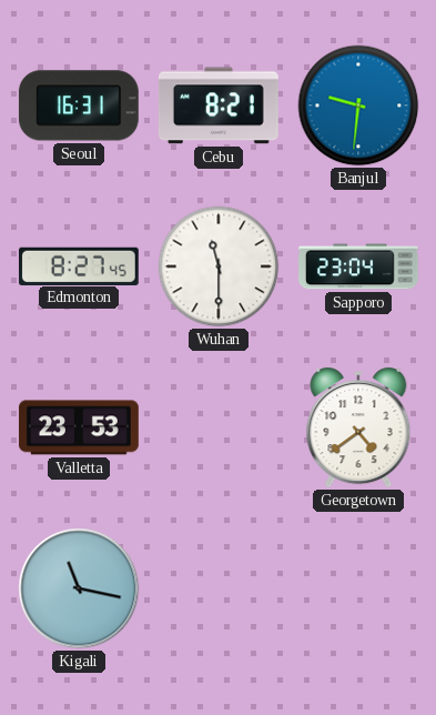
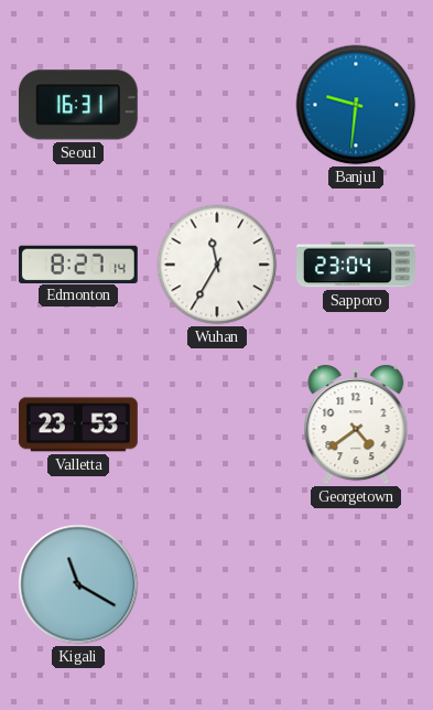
Cebu: 8:21 -> none
Edmonton: 8:27:45 -> 8:27:14
Wuhan: 11:30 -> 11:35
Kigali: 11:17 -> 11:20
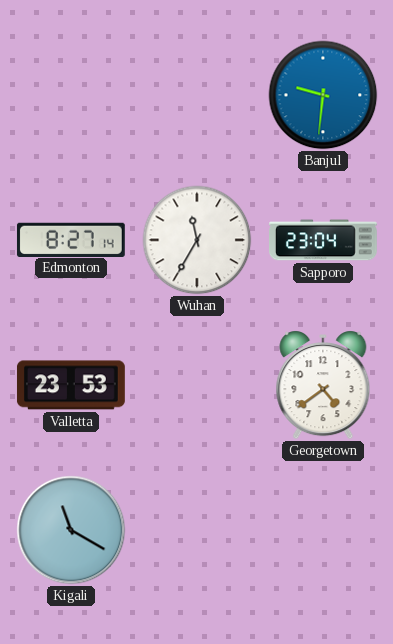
Seoul: 16:31 -> none
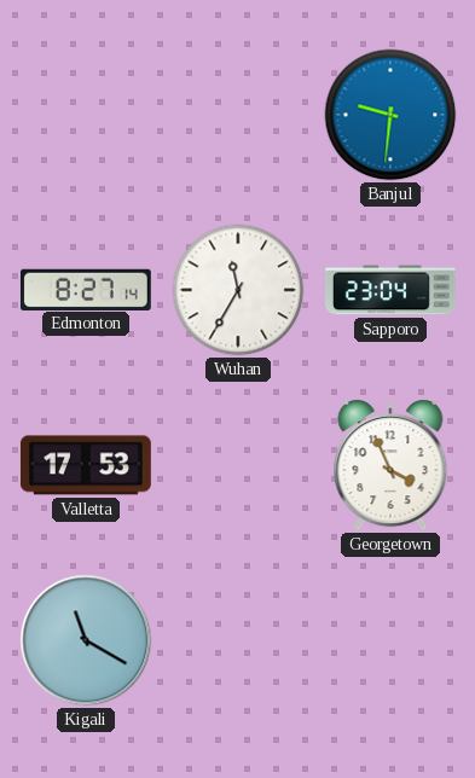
Valletta: 23:53 -> 17:53
Georgetown: 4:39 -> 3:56
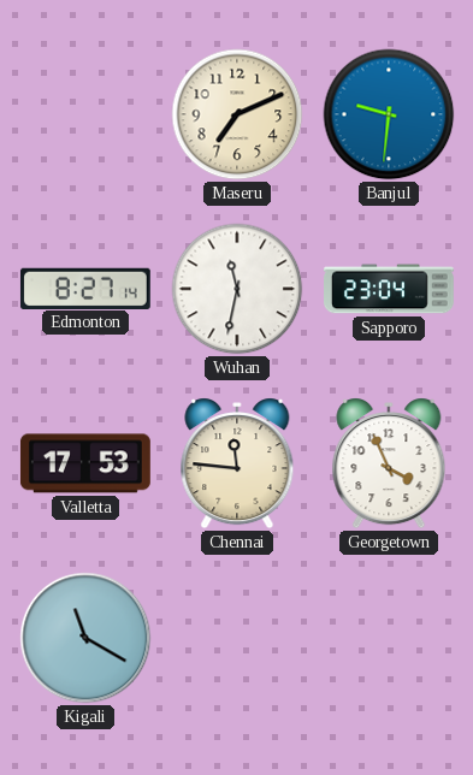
Maseru: none -> 7:11
Wuhan: 11:35 -> 11:32
Chennai: none -> 11:46
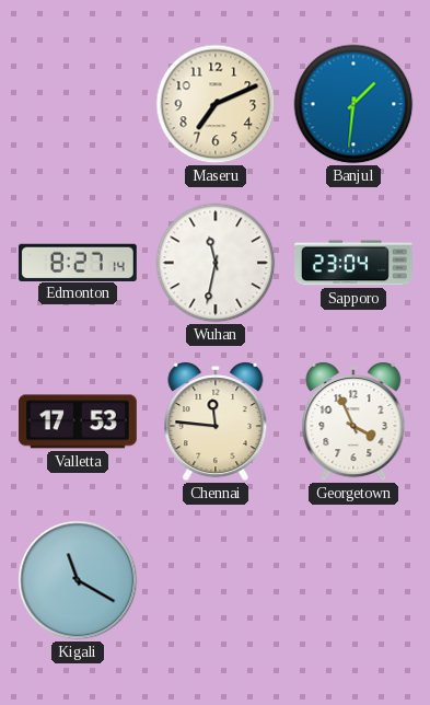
Banjul: 9:31 -> 1:31
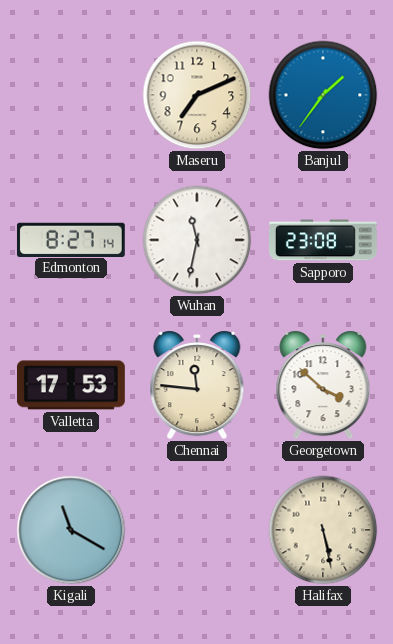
Banjul: 1:31 -> 1:36
Sapporo: 23:04 -> 23:08
Georgetown: 3:56 -> 3:52
Halifax: none -> 5:28
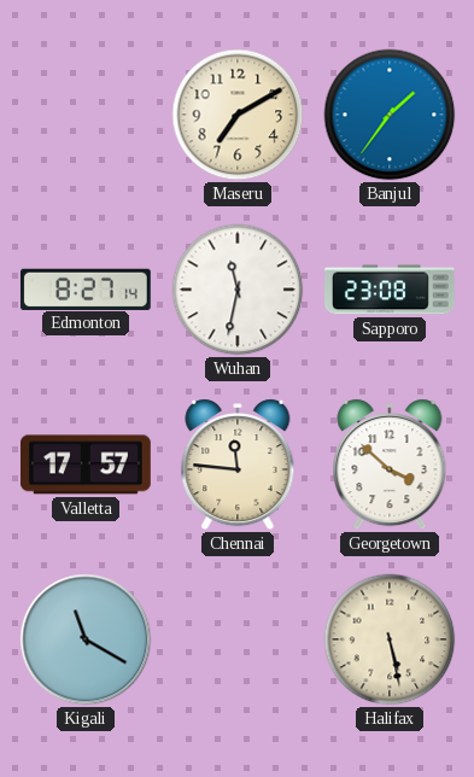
Maseru: 7:11 -> 7:10
Valletta: 17:53 -> 17:57
